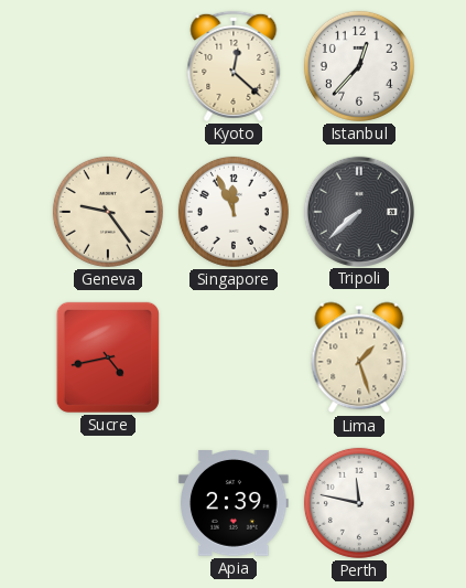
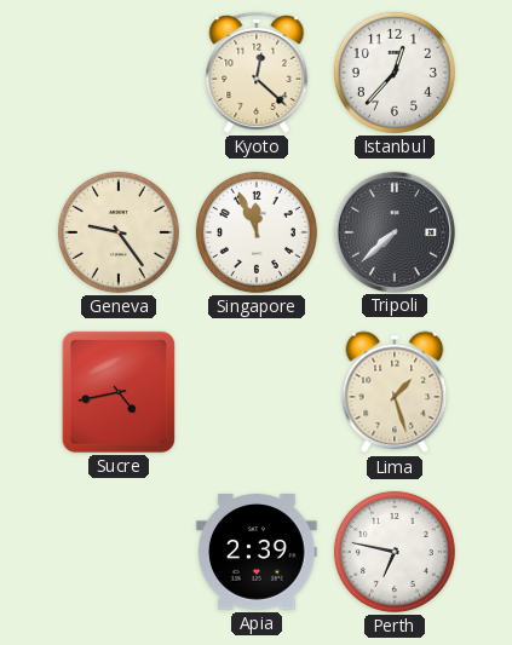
Perth: 11:47 -> 6:47
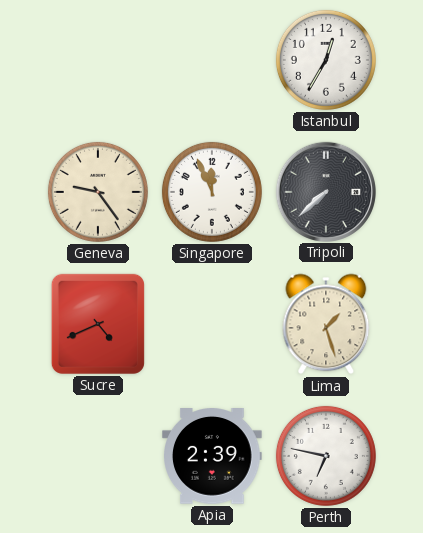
Kyoto: 12:22 -> none
Istanbul: 12:37 -> 12:35
Sucre: 4:43 -> 4:41
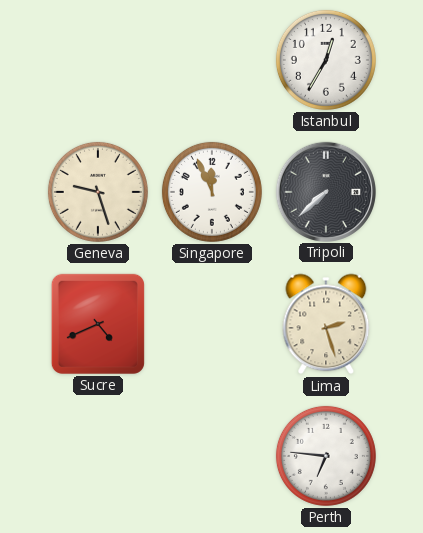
Geneva: 9:24 -> 9:27
Lima: 1:27 -> 2:27
Apia: 2:39 -> none
Perth: 6:47 -> 6:46
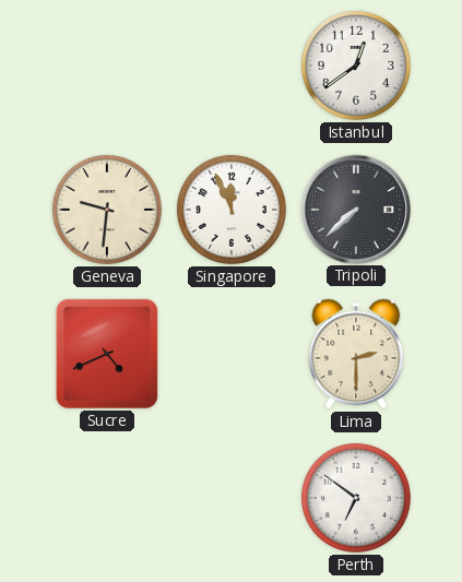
Istanbul: 12:35 -> 12:39
Geneva: 9:27 -> 9:31
Lima: 2:27 -> 2:30
Perth: 6:46 -> 6:51
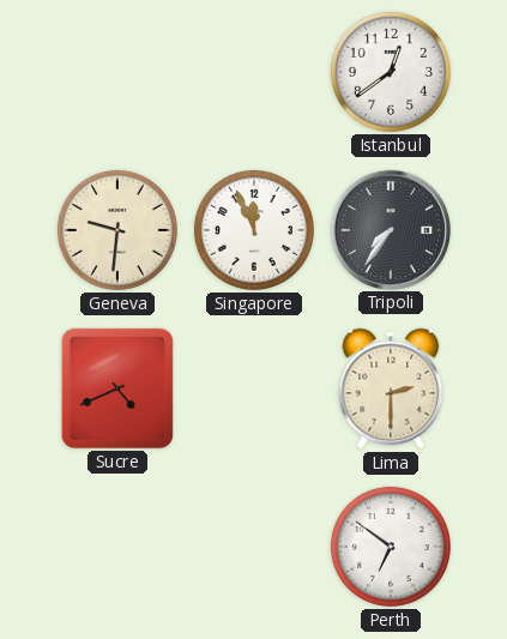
Tripoli: 7:38 -> 7:36
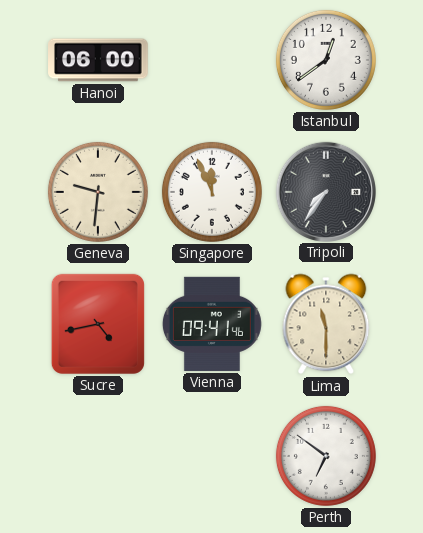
Hanoi: none -> 06:00
Sucre: 4:41 -> 4:43
Vienna: none -> 09:41
Lima: 2:30 -> 11:30
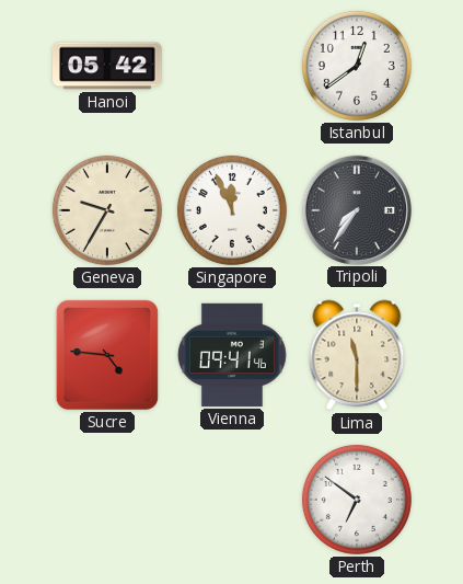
Hanoi: 06:00 -> 05:42
Geneva: 9:31 -> 9:35
Sucre: 4:43 -> 4:46
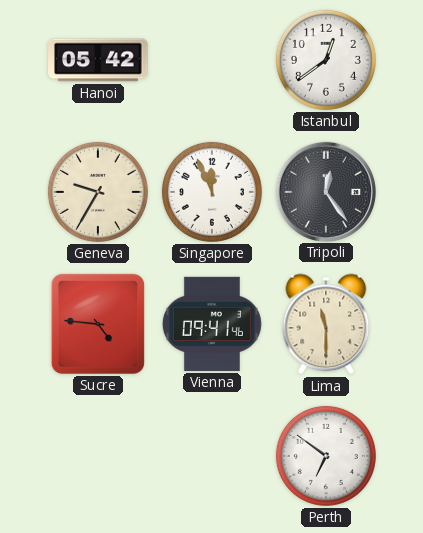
Tripoli: 7:36 -> 12:24
